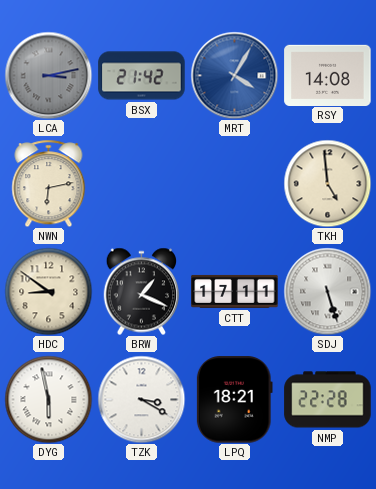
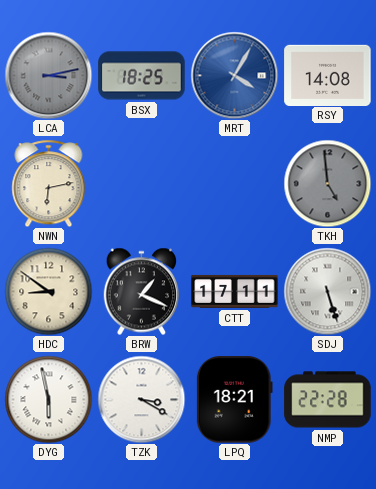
BSX: 21:42 -> 18:25
TKH dial: cream -> grey
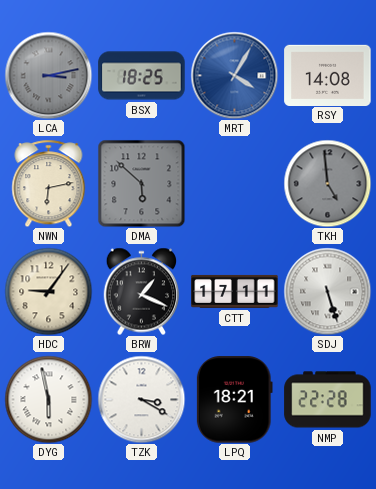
DMA: none -> 5:52
HDC: 8:51 -> 9:06
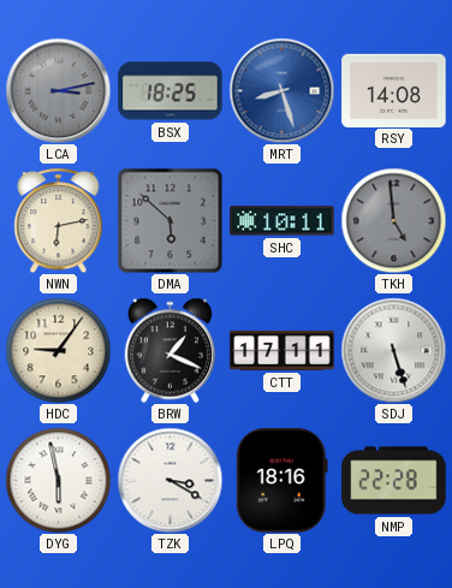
MRT: 4:05 -> 8:27
SHC: none -> 10:11
LPQ: 18:21 -> 18:16
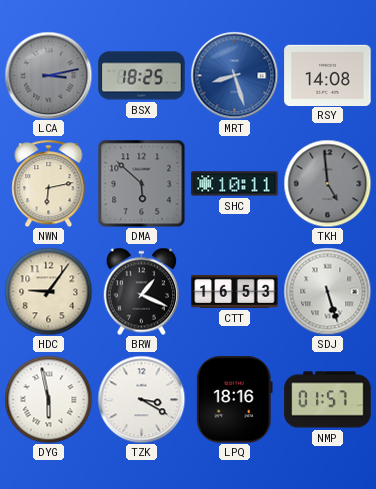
CTT: 17:11 -> 16:53
NMP: 22:28 -> 01:57
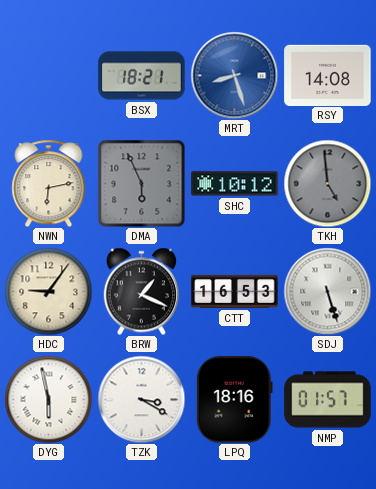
LCA: 3:13 -> none
BSX: 18:25 -> 18:21
DMA: 5:52 -> 5:56
SHC: 10:11 -> 10:12
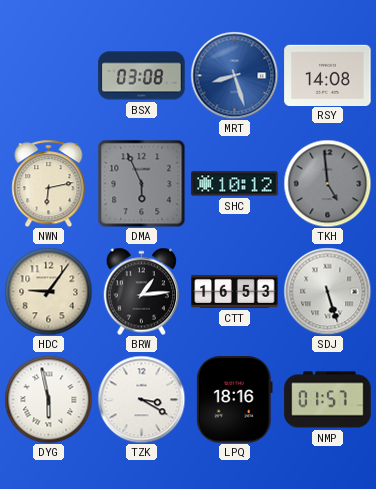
BSX: 18:21 -> 03:08
BRW: 1:19 -> 1:14
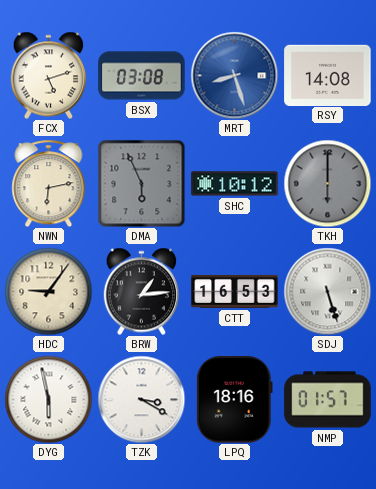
FCX: none -> 5:12
TKH: 4:59 -> 6:00
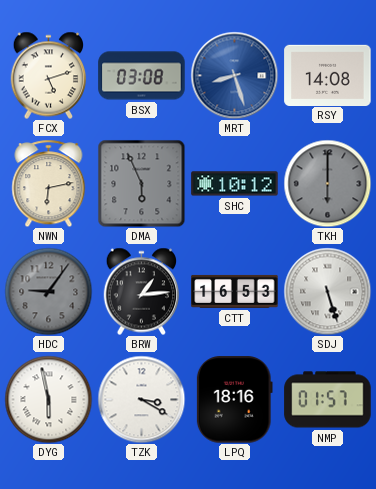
HDC dial: cream -> grey
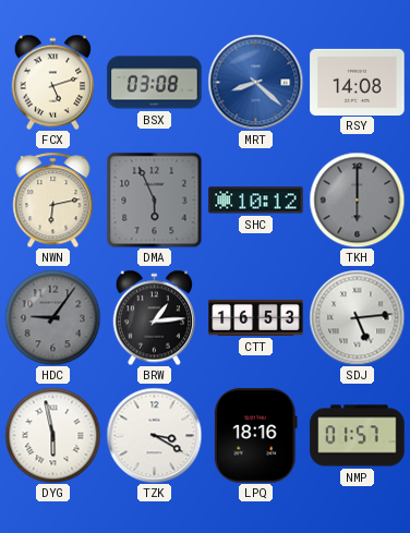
MRT: 8:27 -> 8:22
SDJ: 5:27 -> 5:14
